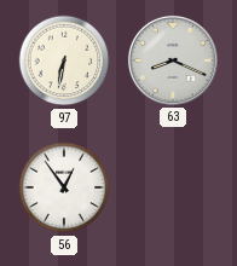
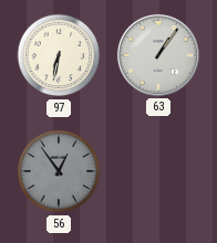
63: 8:19 -> 1:06
56 dial: white -> grey
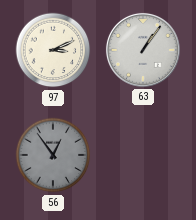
97: 6:32 -> 3:11
